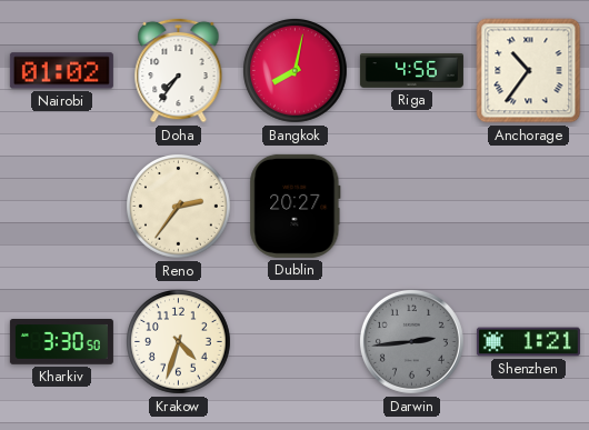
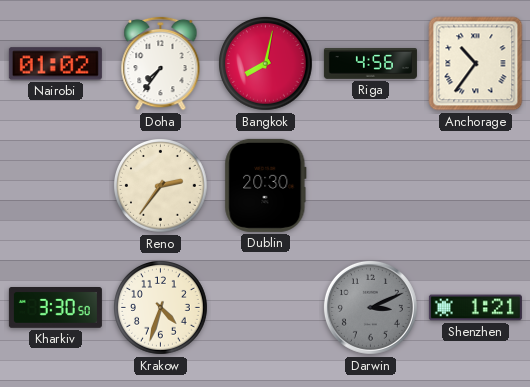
Dublin: 20:27 -> 20:30
Darwin: 2:44 -> 3:11
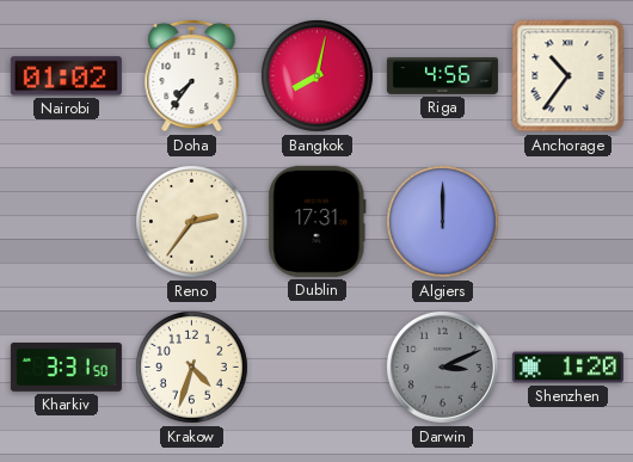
Dublin: 20:30 -> 17:31
Algiers: none -> 12:00
Kharkiv: 3:30 -> 3:31
Shenzhen: 1:21 -> 1:20
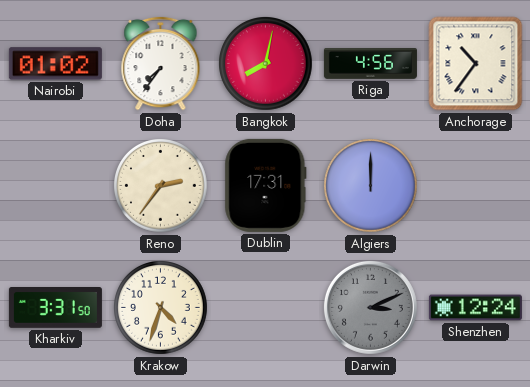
Shenzhen: 1:20 -> 12:24
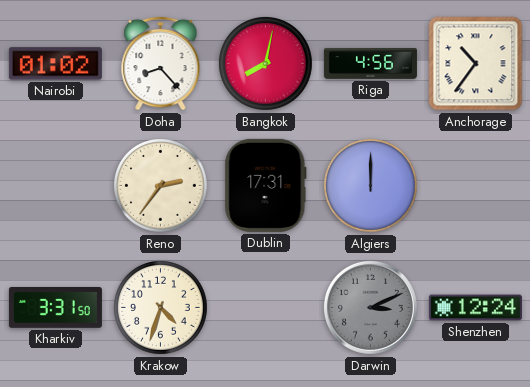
Doha: 7:36 -> 8:23
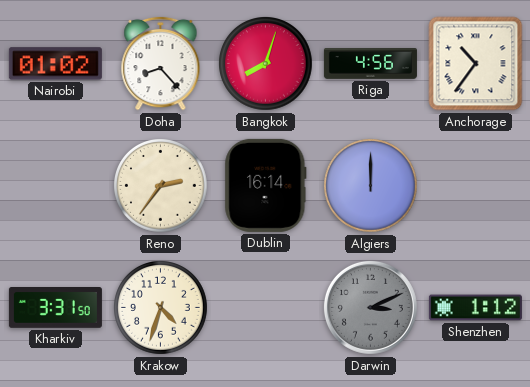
Bangkok: 8:02 -> 8:03
Dublin: 17:31 -> 16:14
Shenzhen: 12:24 -> 1:12
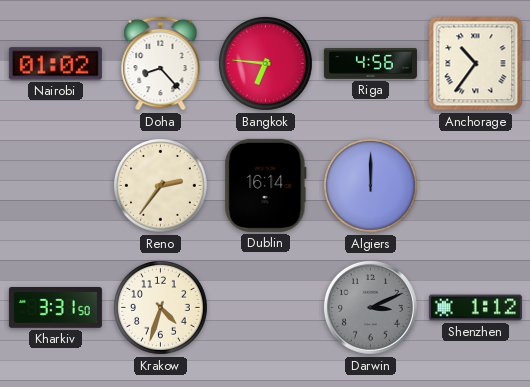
Bangkok: 8:03 -> 6:46
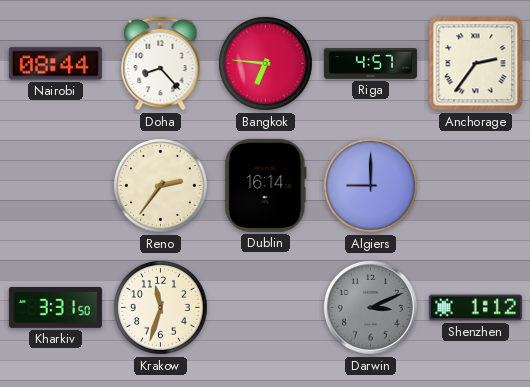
Nairobi: 01:02 -> 08:44
Riga: 4:56 -> 4:57
Anchorage: 10:36 -> 2:36
Algiers: 12:00 -> 9:00
Krakow: 4:33 -> 11:33
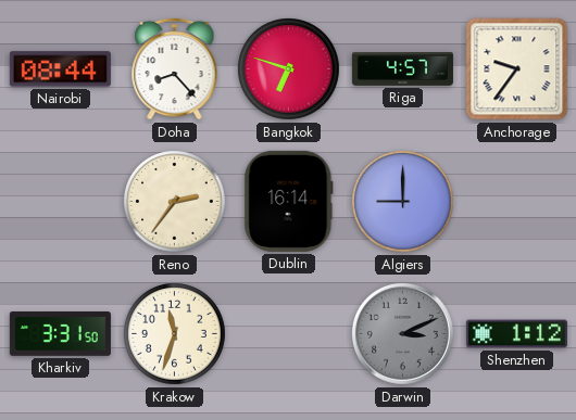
Bangkok: 6:46 -> 6:48
Anchorage: 2:36 -> 9:36
